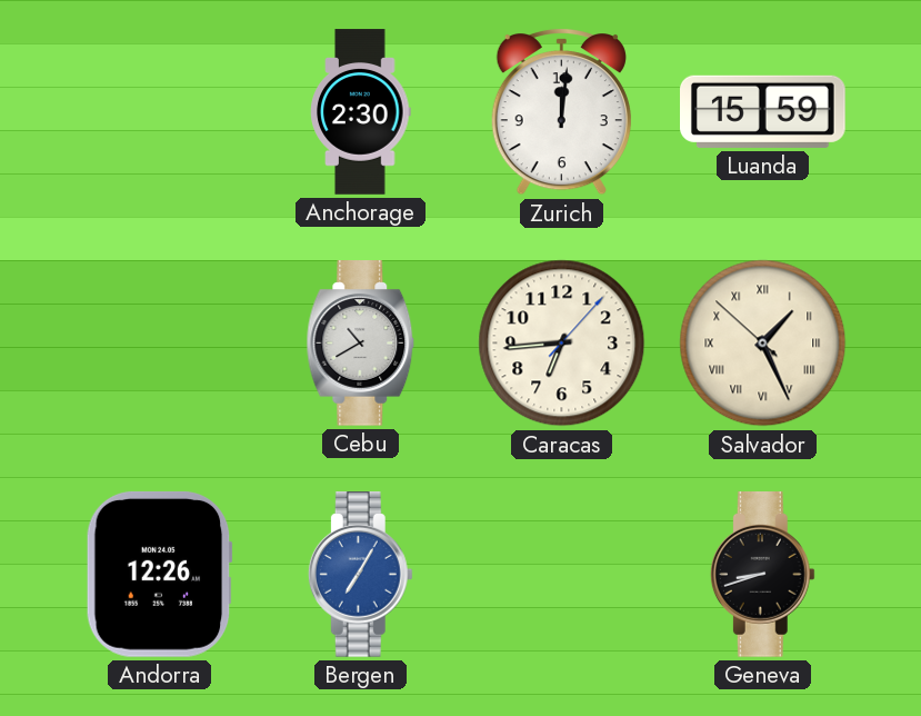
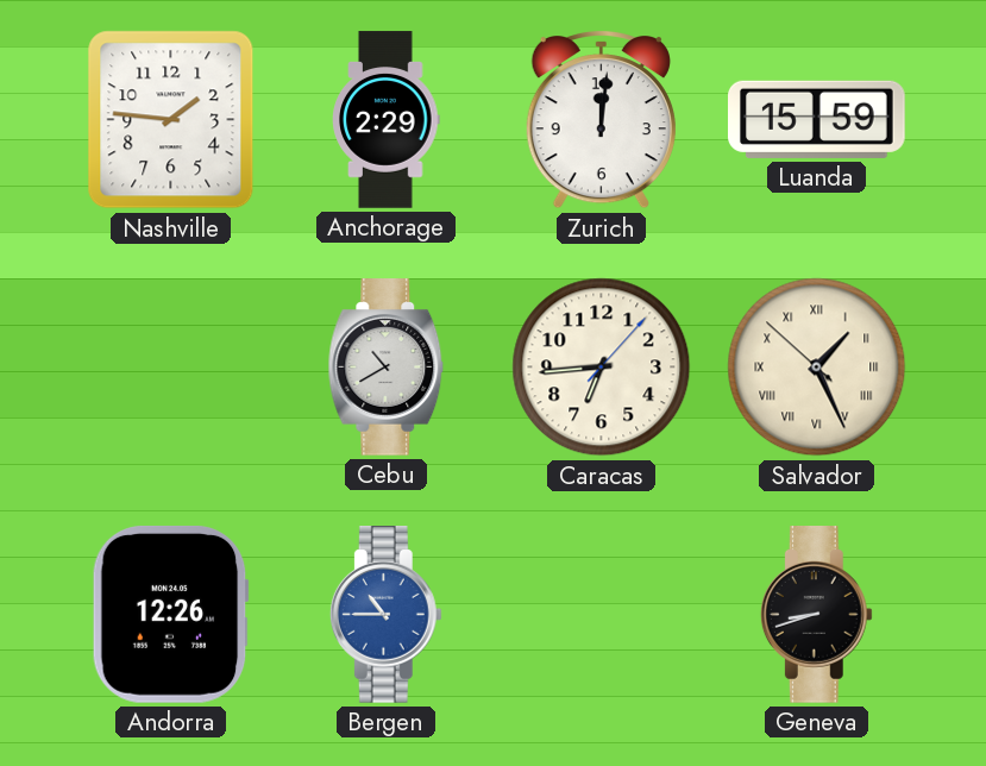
Nashville: none -> 1:46
Anchorage: 2:30 -> 2:29
Bergen: 7:05 -> 10:45
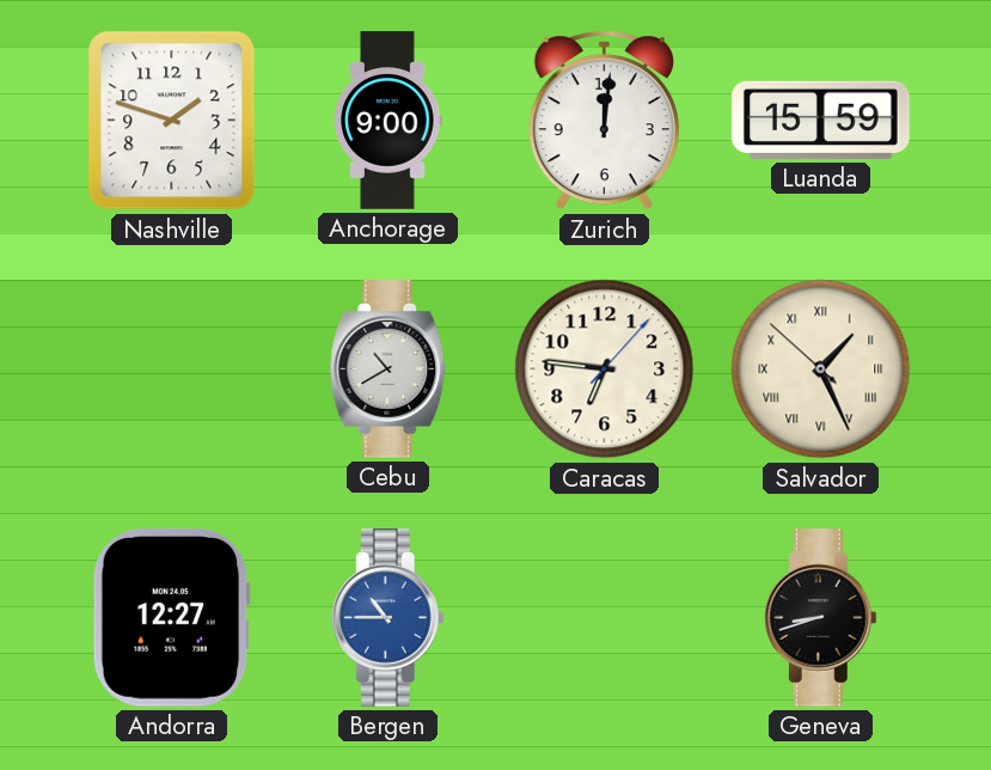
Nashville: 1:46 -> 1:48
Anchorage: 2:29 -> 9:00
Caracas: 6:44 -> 6:46
Andorra: 12:26 -> 12:27
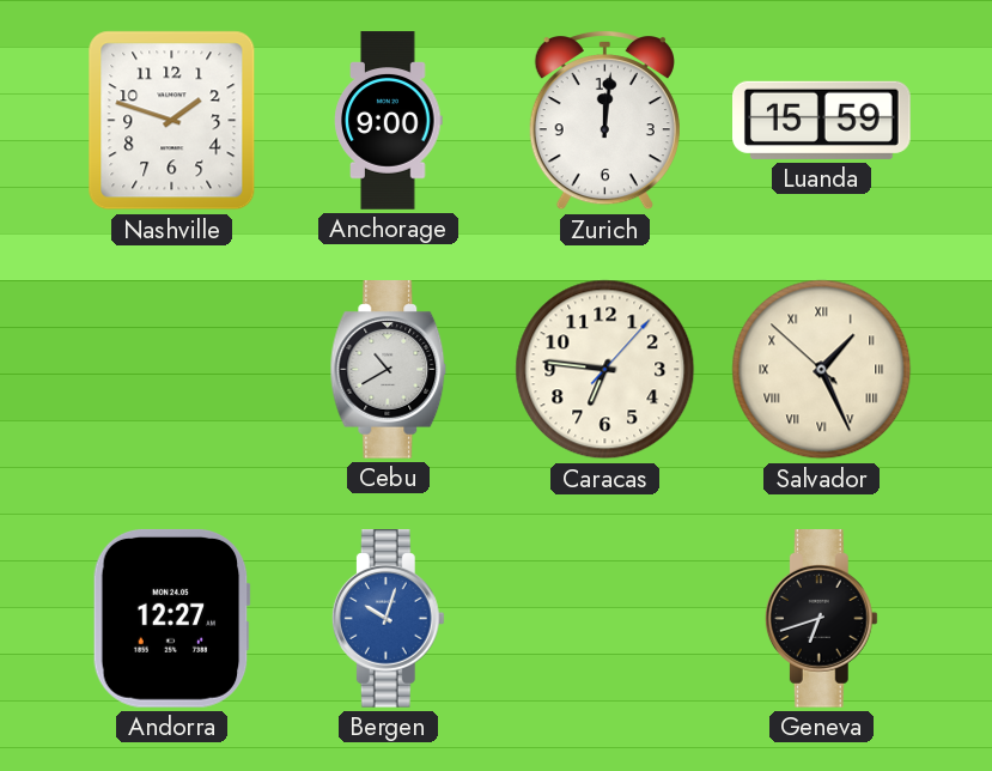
Bergen: 10:45 -> 10:03
Geneva: 8:42 -> 6:42
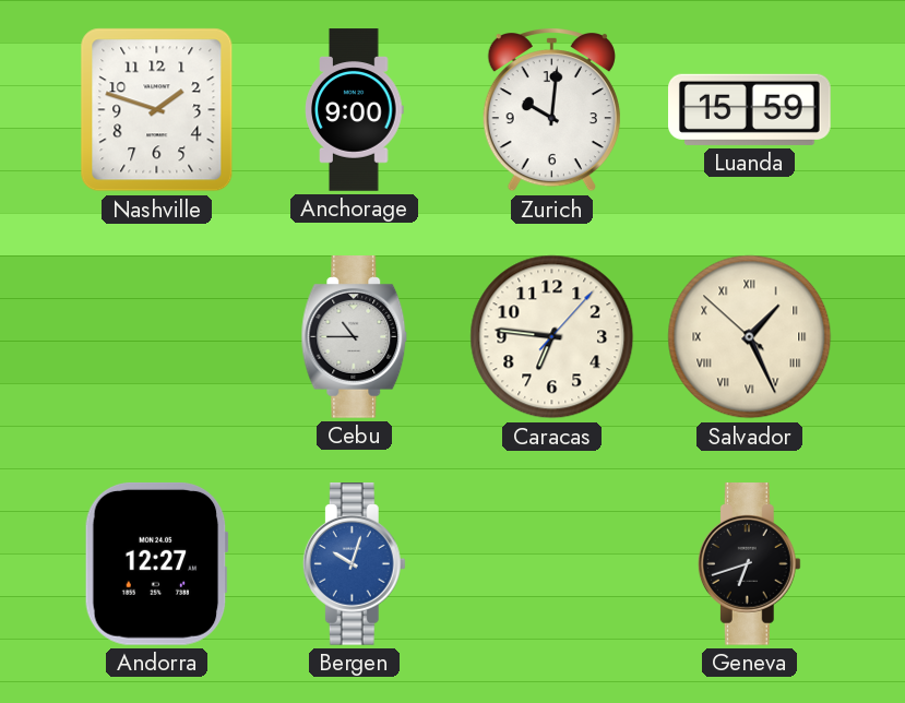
Zurich: 12:01 -> 10:01
Cebu: 10:40 -> 10:45
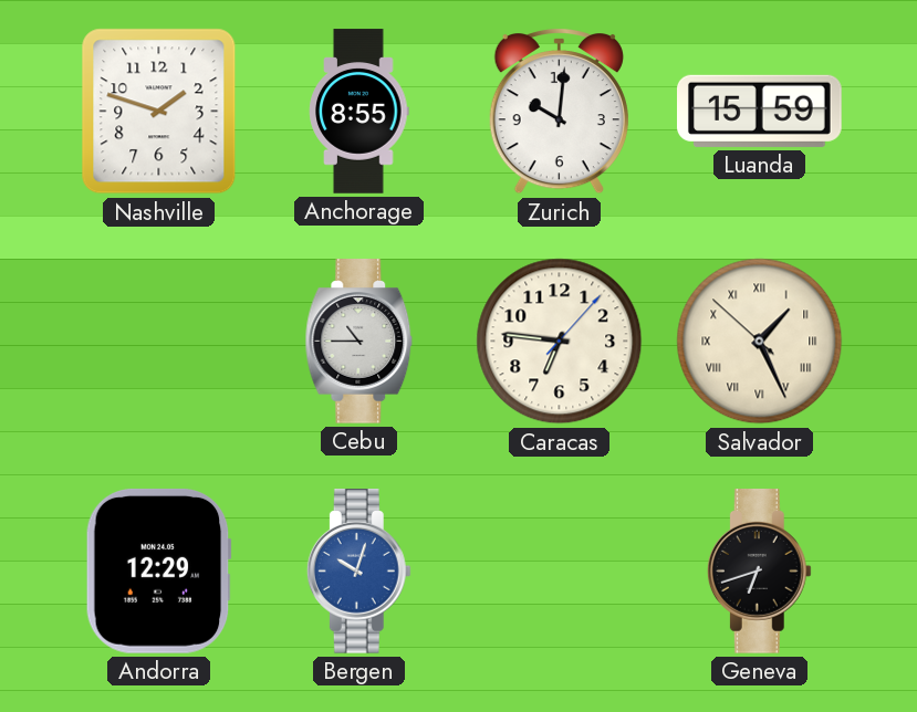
Anchorage: 9:00 -> 8:55
Andorra: 12:27 -> 12:29
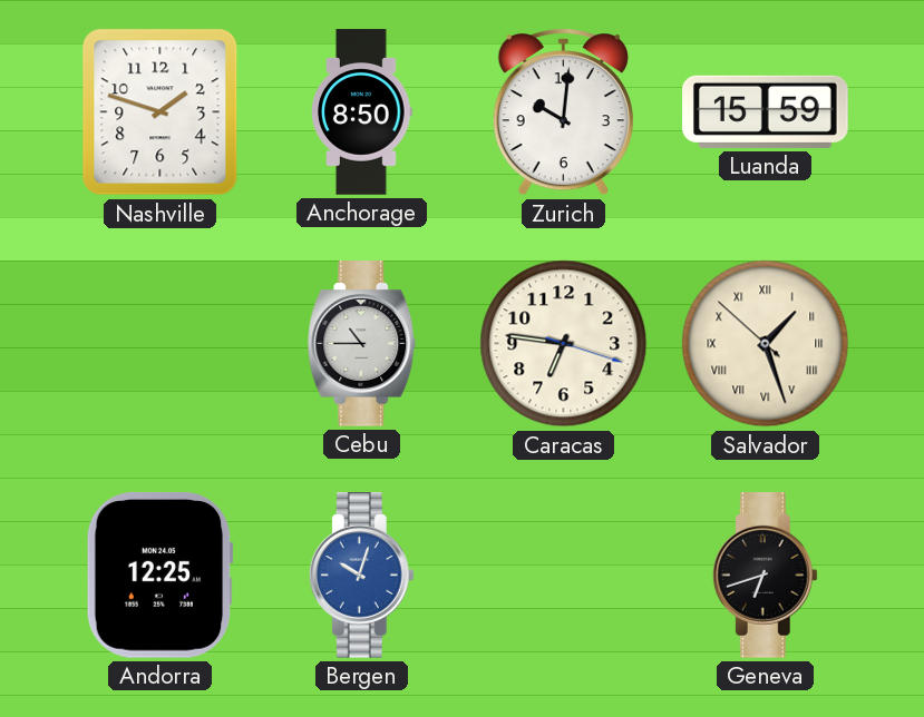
Anchorage: 8:55 -> 8:50
Caracas: 6:46:07 -> 6:46:18
Salvador: 1:25 -> 1:26
Andorra: 12:29 -> 12:25
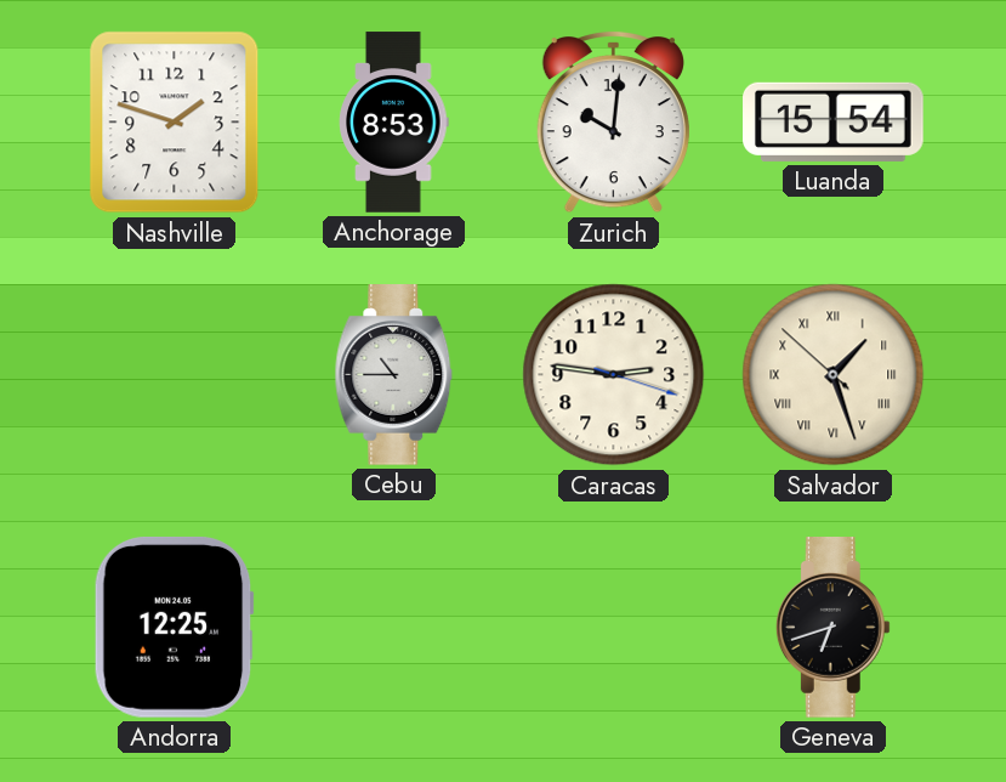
Anchorage: 8:50 -> 8:53
Luanda: 15:59 -> 15:54
Caracas: 6:46 -> 2:46
Bergen: 10:03 -> none
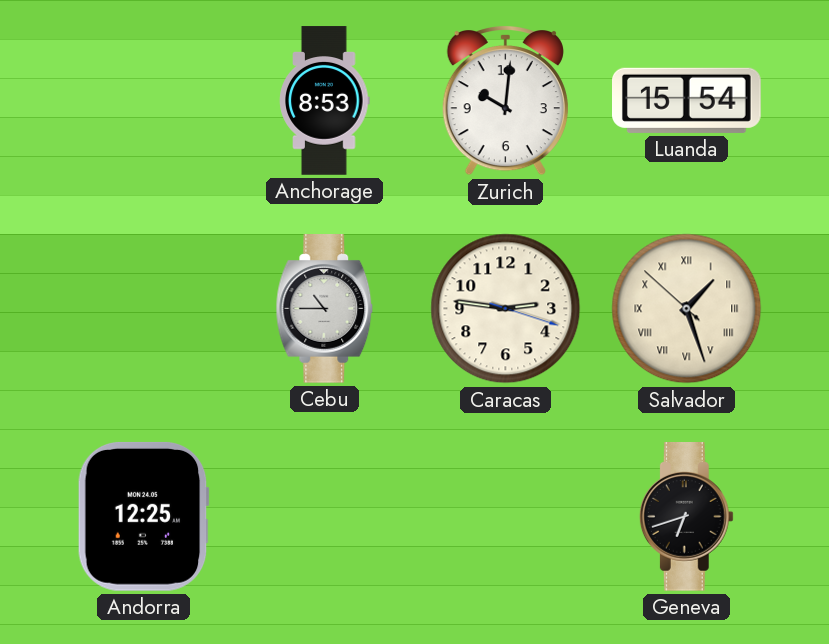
Nashville: 1:48 -> none
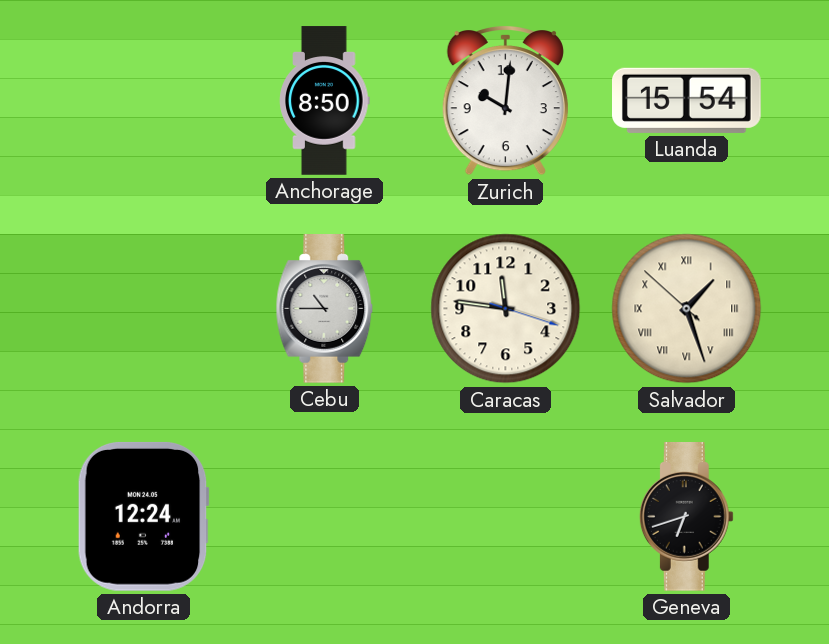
Anchorage: 8:53 -> 8:50
Caracas: 2:46 -> 11:46
Andorra: 12:25 -> 12:24
